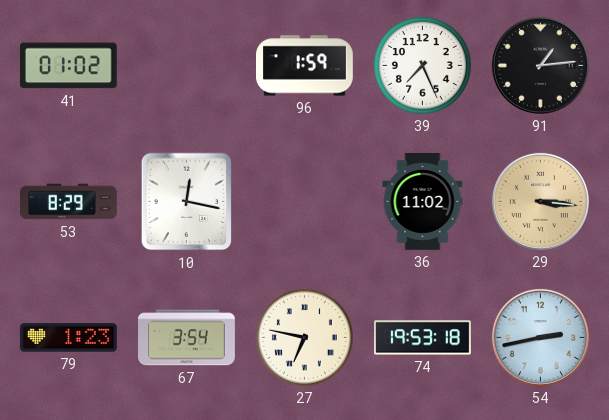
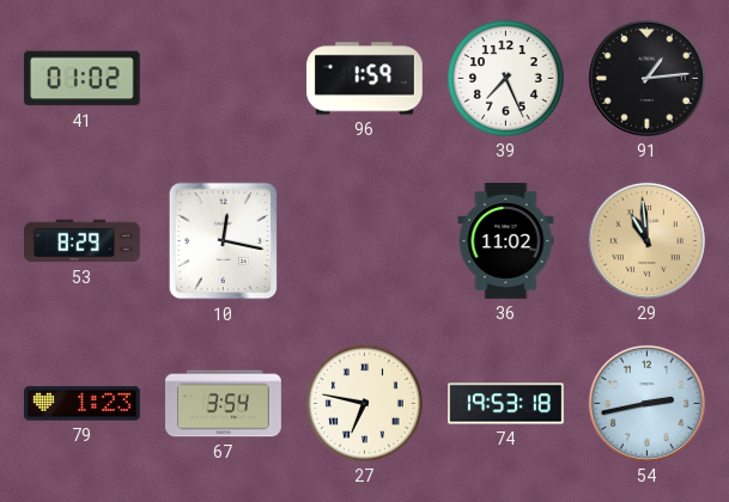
29: 3:16 -> 10:59
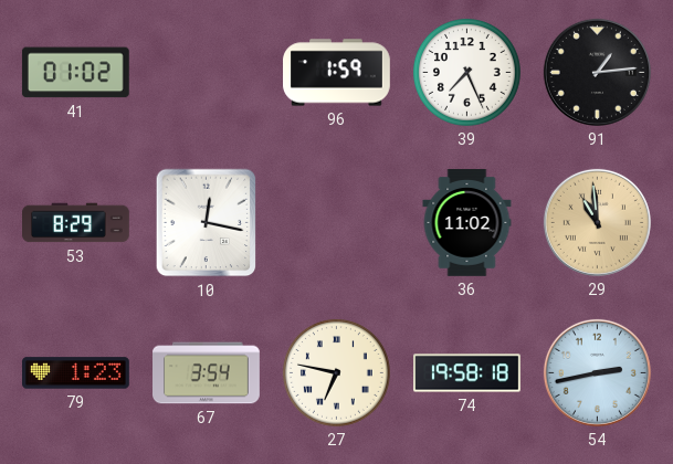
74: 19:53 -> 19:58
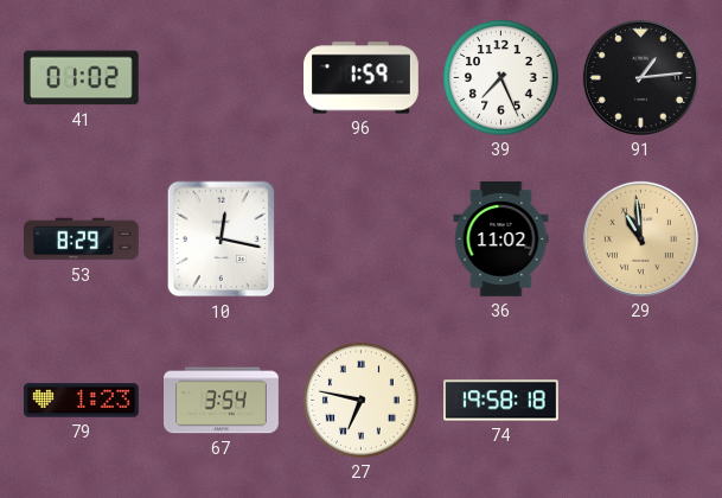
54: 2:43 -> none
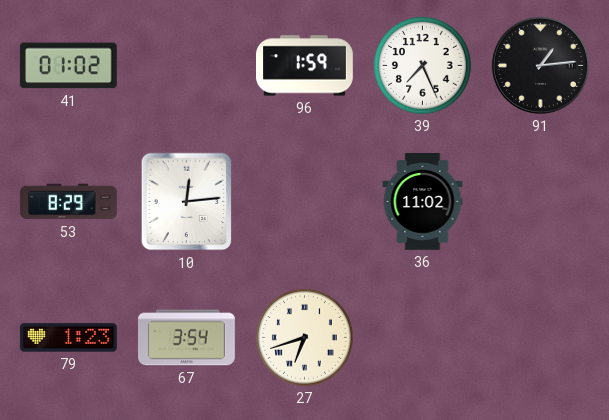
10: 12:17 -> 12:14
29: 10:59 -> none
27: 6:47 -> 6:42
74: 19:58 -> none
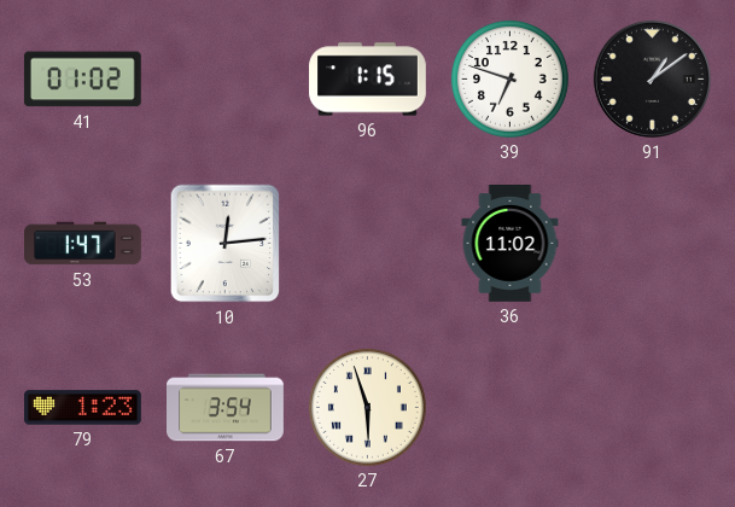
96: 1:59 -> 1:15
39: 7:26 -> 6:48
91: 1:14 -> 1:09
53: 8:29 -> 1:47
27: 6:42 -> 5:57
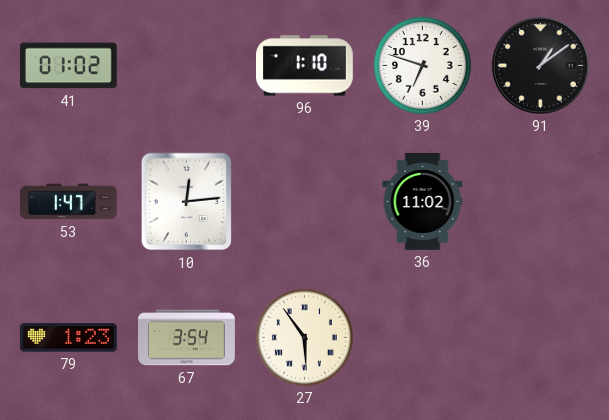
96: 1:15 -> 1:10
27: 5:57 -> 5:54
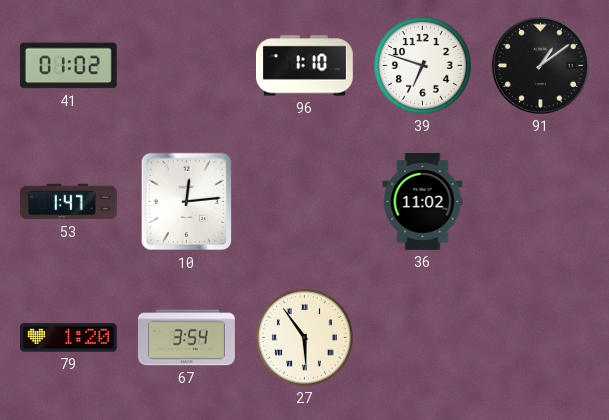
79: 1:23 -> 1:20
